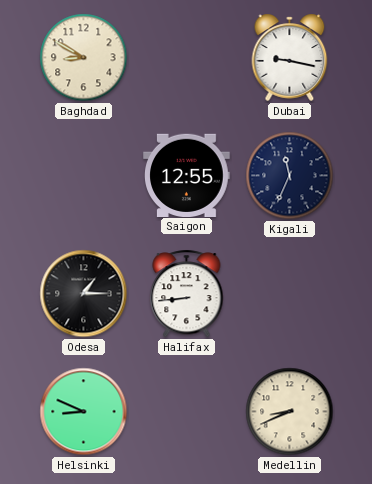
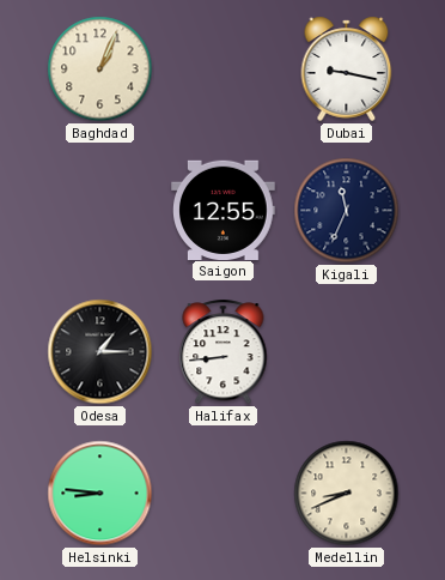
Baghdad: 8:50 -> 1:04
Helsinki: 8:49 -> 8:46
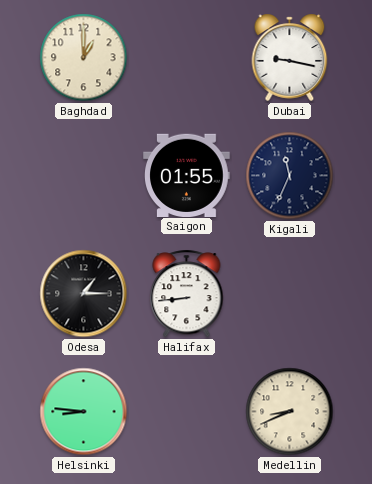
Baghdad: 1:04 -> 1:00
Saigon: 12:55 -> 01:55
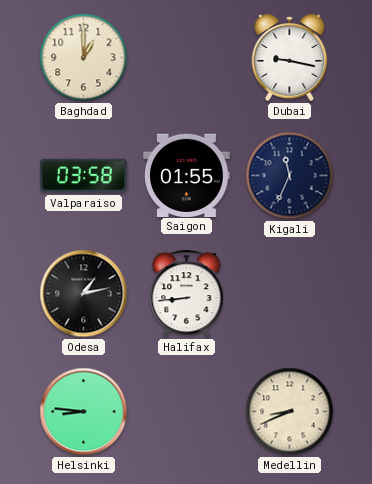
Valparaiso: none -> 03:58
Odesa: 1:15 -> 1:13
